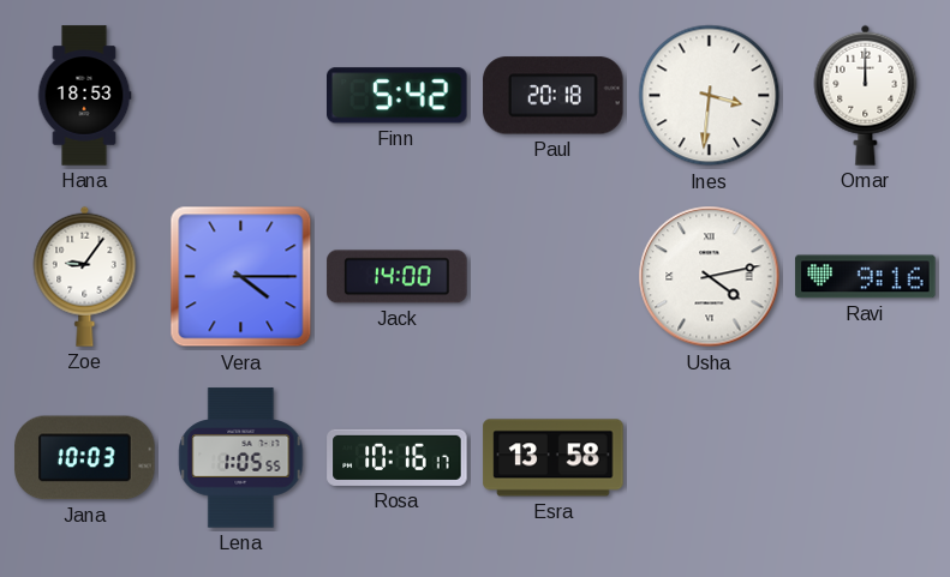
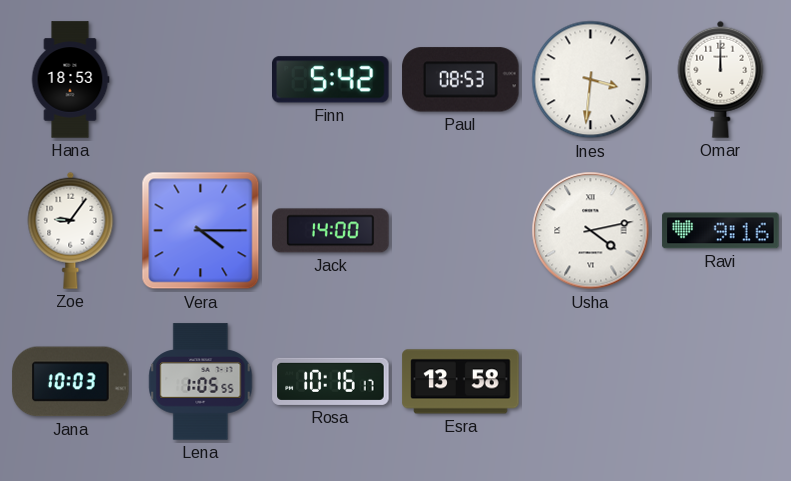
Paul: 20:18 -> 08:53
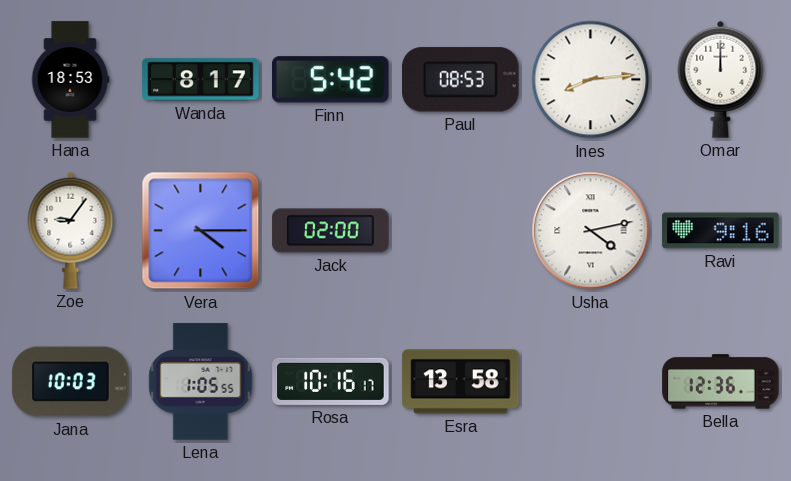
Wanda: none -> 8:17
Ines: 3:31 -> 8:14
Jack: 14:00 -> 02:00
Bella: none -> 12:36
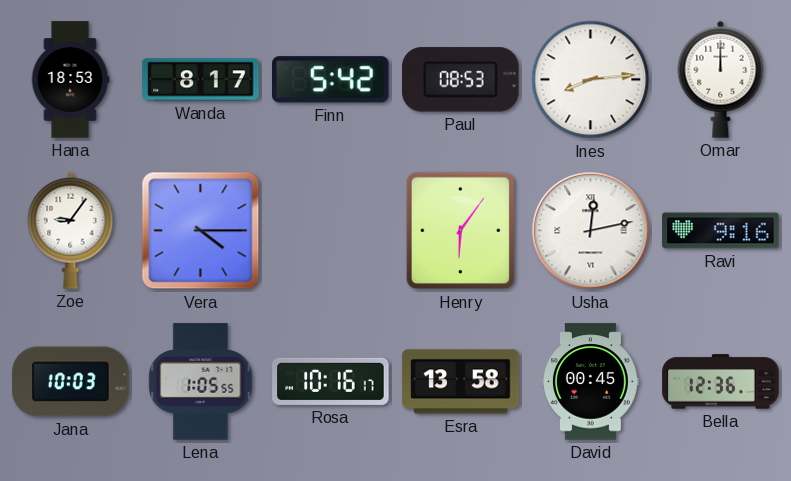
Jack: 02:00 -> none
Henry: none -> 6:06
Usha: 4:13 -> 12:13
David: none -> 00:45
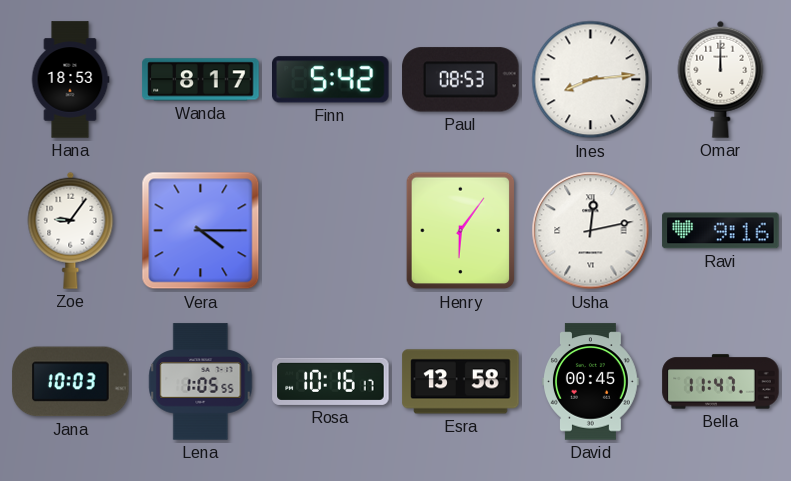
Bella: 12:36 -> 11:47
